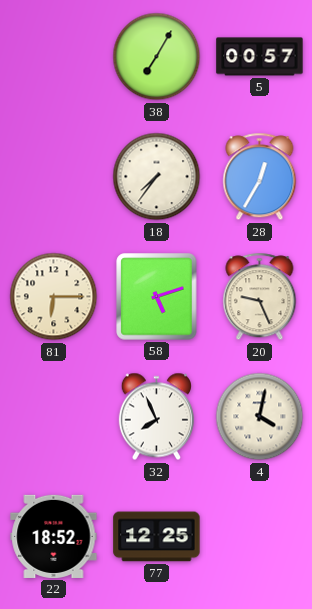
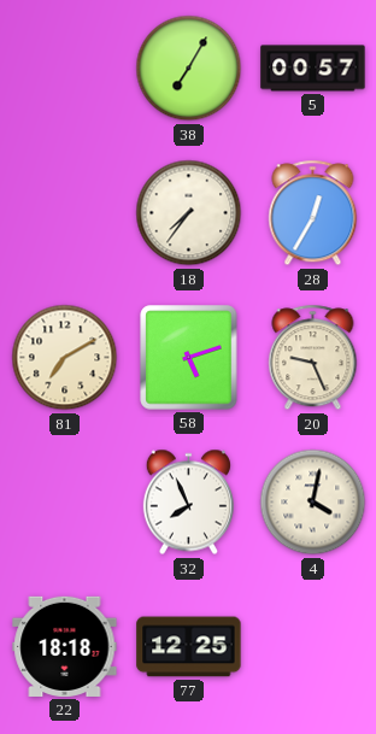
81: 6:15 -> 7:10
22: 18:52 -> 18:18
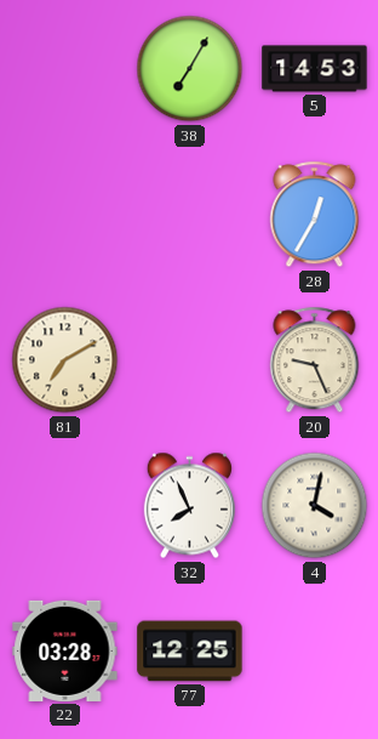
5: 00:57 -> 14:53
18: 7:36 -> none
58: 5:12 -> none
22: 18:18 -> 03:28
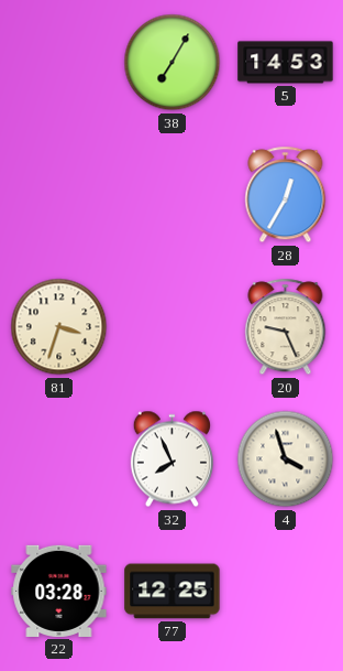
81: 7:10 -> 3:33
4: 4:02 -> 3:57
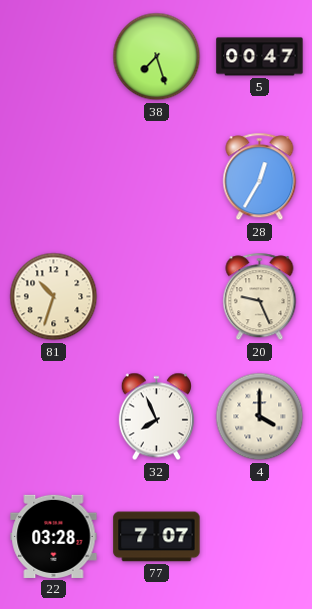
38: 7:05 -> 7:27
5: 14:53 -> 00:47
81: 3:33 -> 10:33
4: 3:57 -> 4:00
77: 12:25 -> 7:07
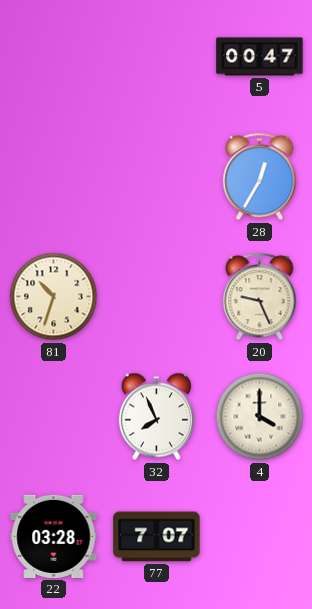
38: 7:27 -> none
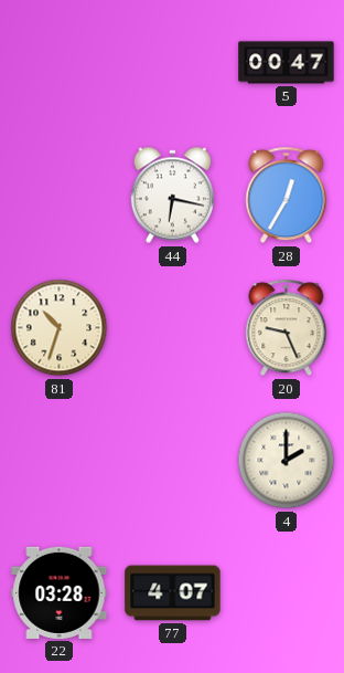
44: none -> 6:17
32: 7:56 -> none
4: 4:00 -> 2:00
77: 7:07 -> 4:07
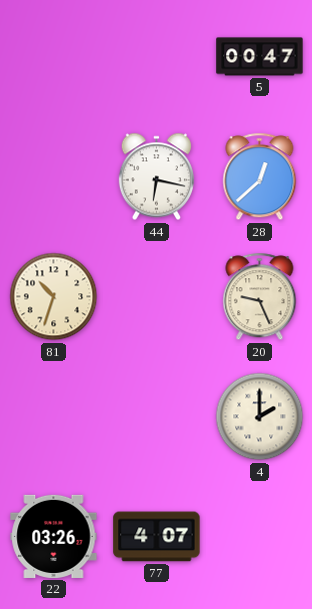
28: 12:35 -> 12:38
22: 03:28 -> 03:26
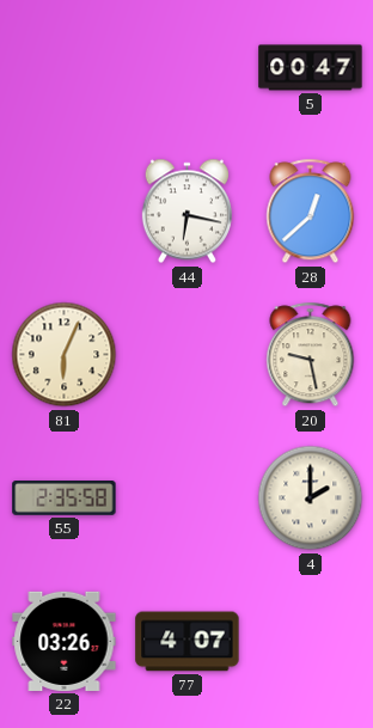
81: 10:33 -> 6:04
20: 9:26 -> 9:28
55: none -> 2:35
